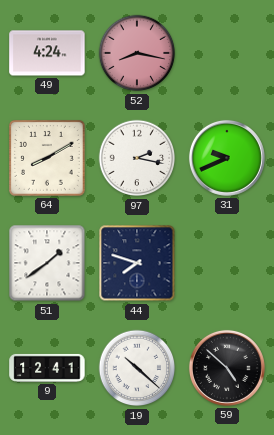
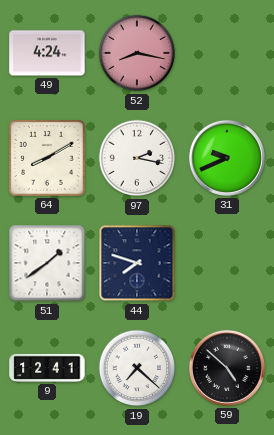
19: 10:22 -> 7:22
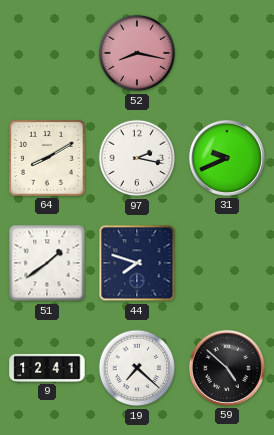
49: 4:24 -> none
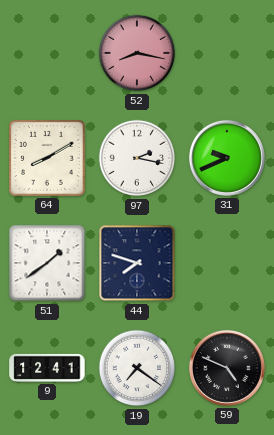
19: 7:22 -> 7:21
59: 4:52 -> 4:49
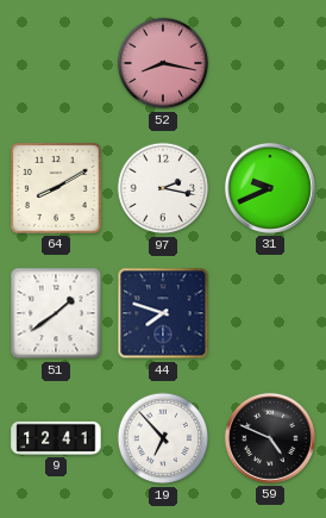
19: 7:21 -> 6:53
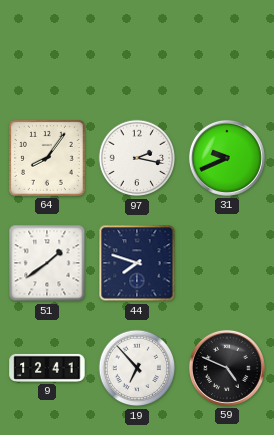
52: 8:17 -> none
64: 8:10 -> 8:06
